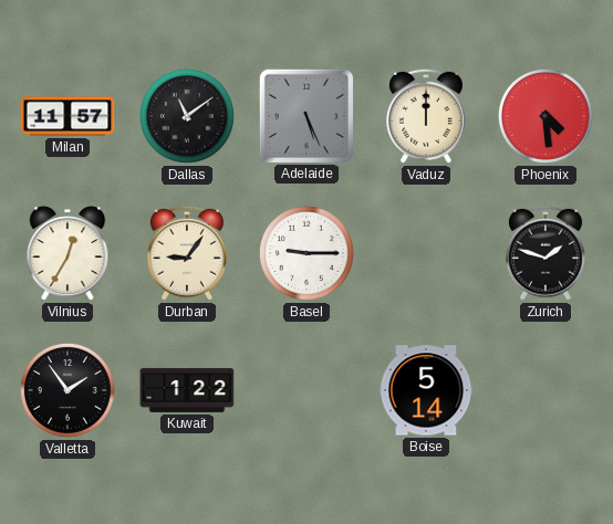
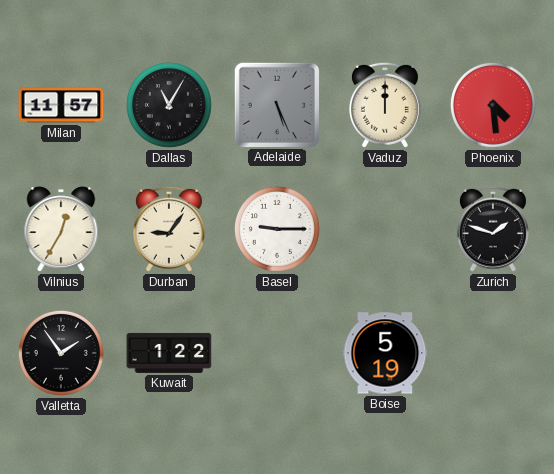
Dallas: 11:09 -> 11:05
Boise: 5:14 -> 5:19
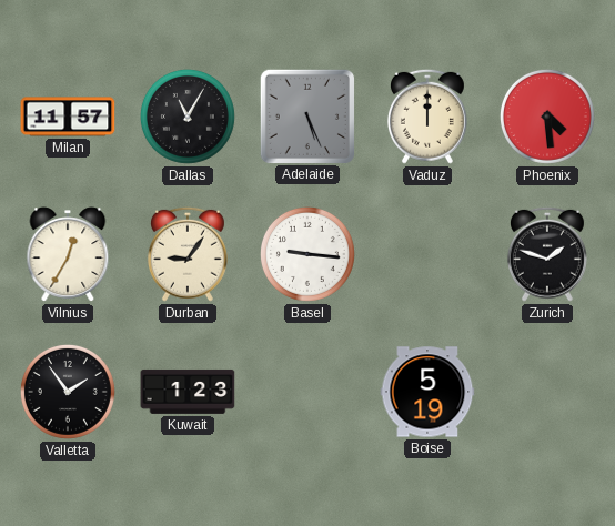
Basel: 9:15 -> 9:16
Kuwait: 1:22 -> 1:23
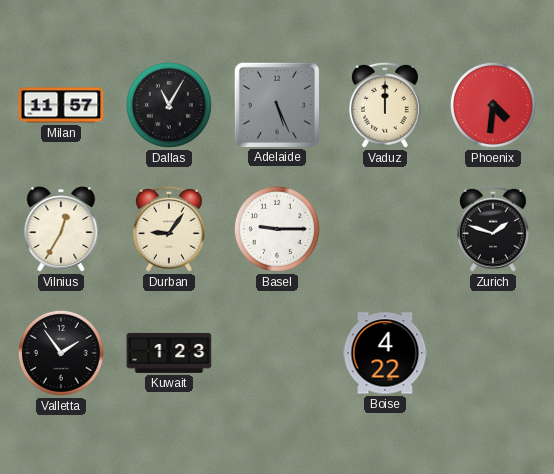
Phoenix: 4:29 -> 4:31
Basel: 9:16 -> 9:15
Boise: 5:19 -> 4:22
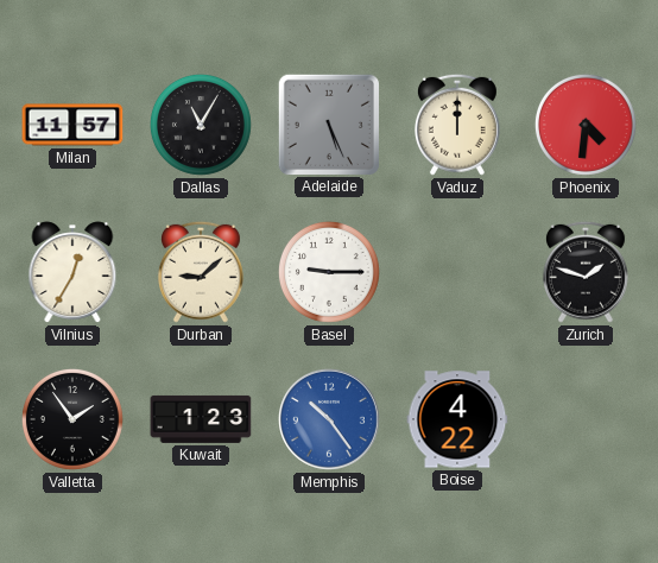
Durban: 9:06 -> 9:08
Memphis: none -> 10:24
